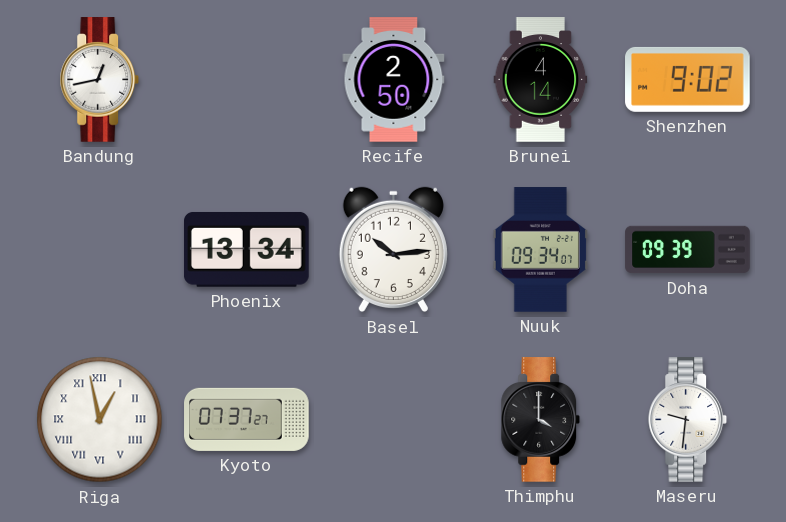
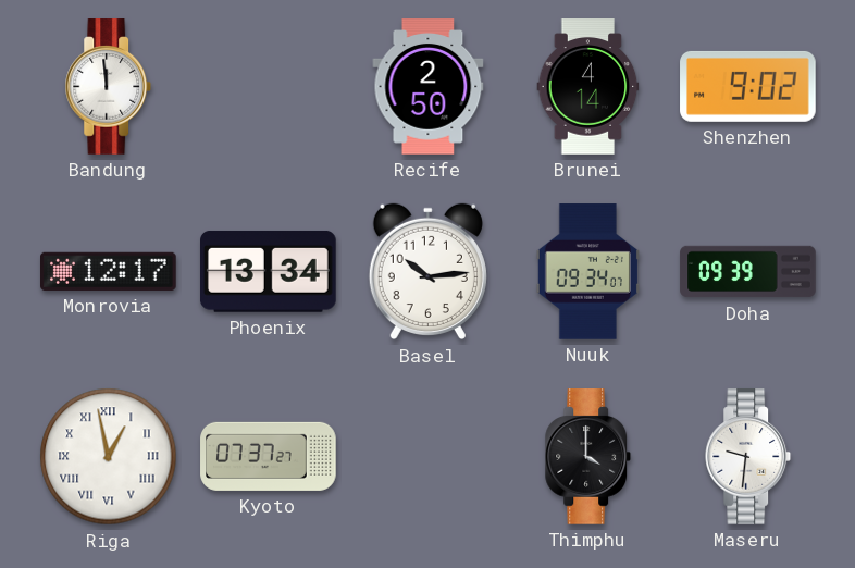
Bandung: 12:43 -> 11:59
Monrovia: none -> 12:17
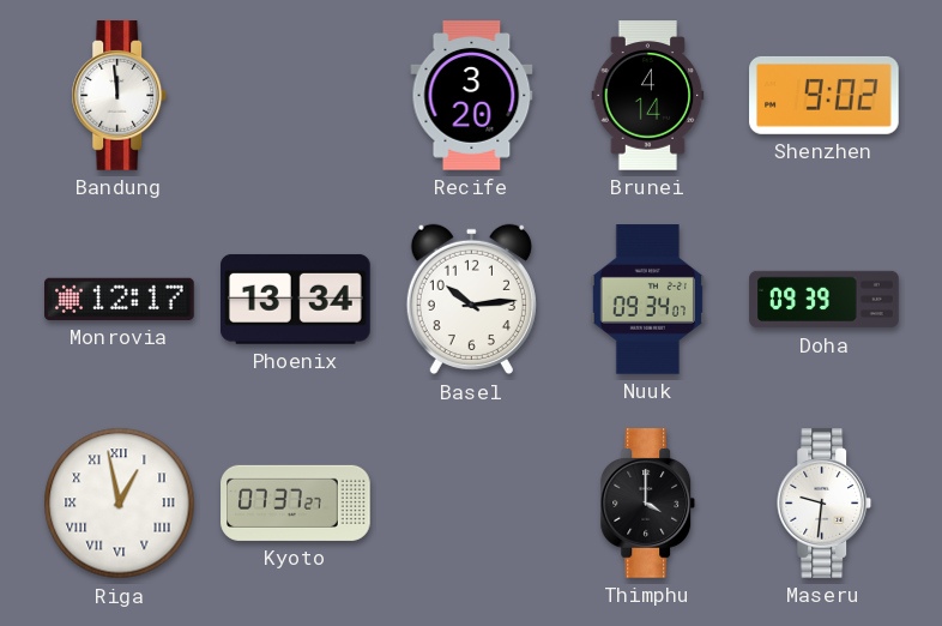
Recife: 2:50 -> 3:20
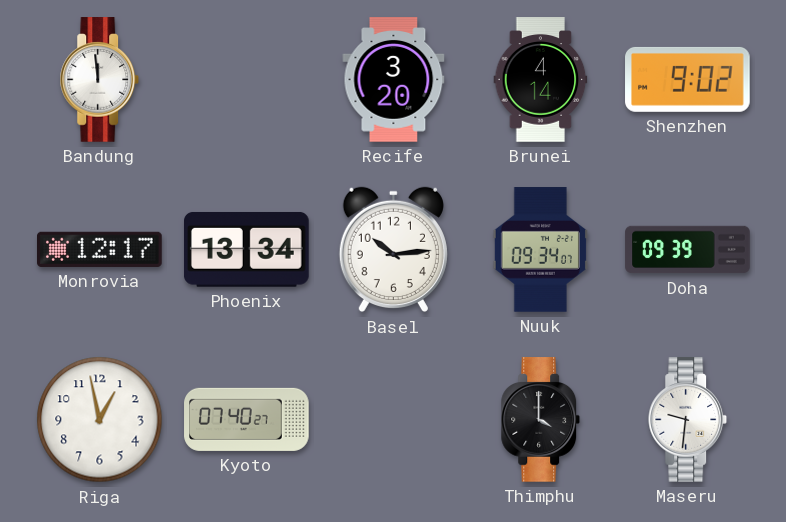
Riga numerals: Roman -> Arabic
Kyoto: 07:37 -> 07:40
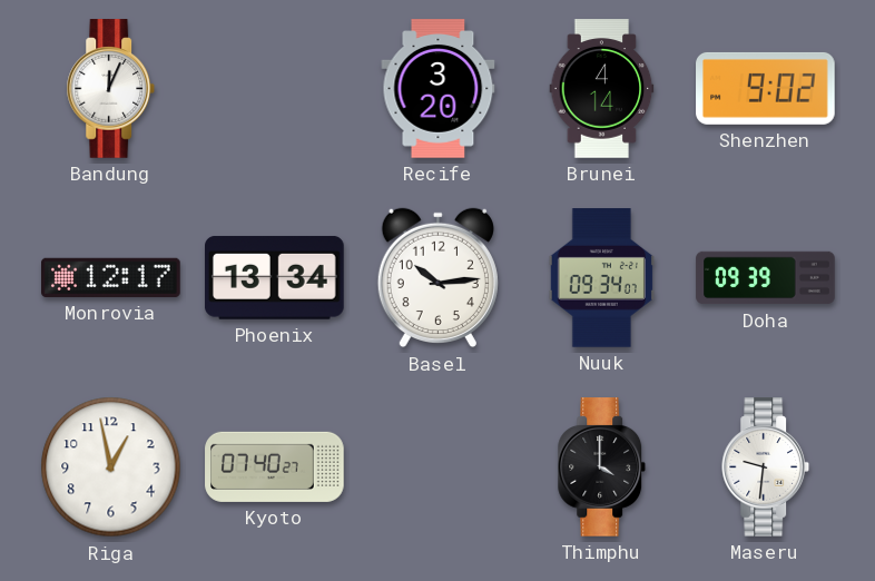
Bandung: 11:59 -> 12:04
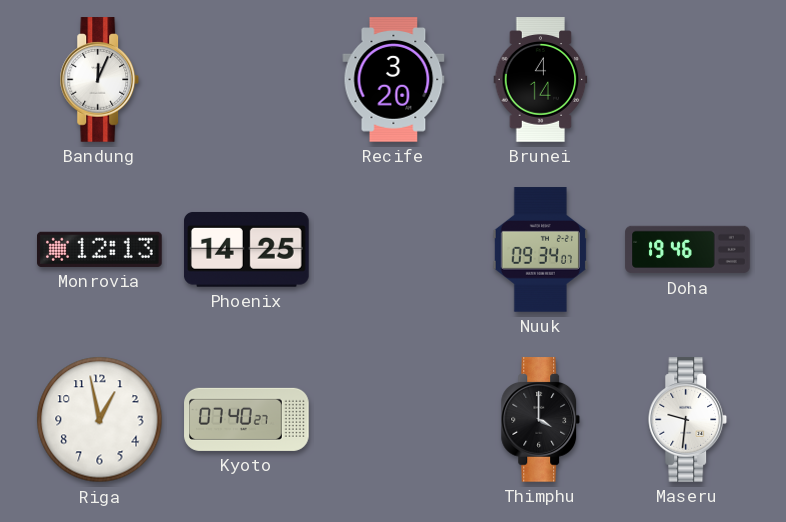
Shenzhen: 9:02 -> none
Monrovia: 12:17 -> 12:13
Phoenix: 13:34 -> 14:25
Basel: 10:14 -> none
Doha: 09:39 -> 19:46
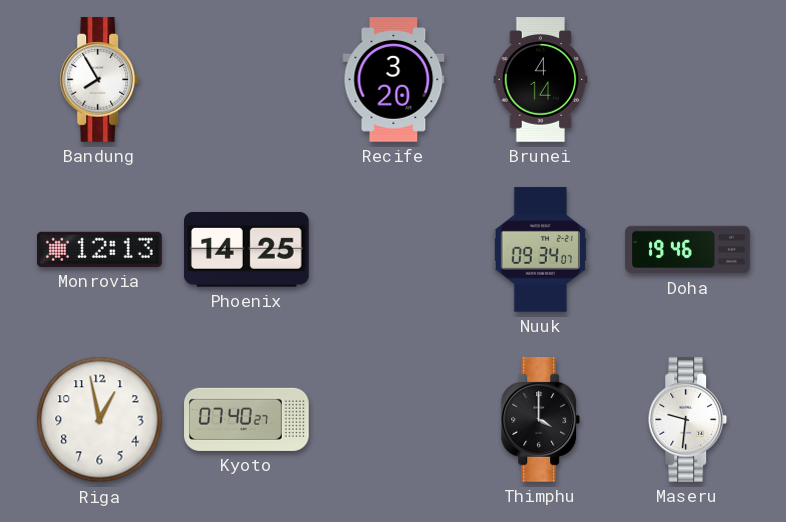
Bandung: 12:04 -> 7:55
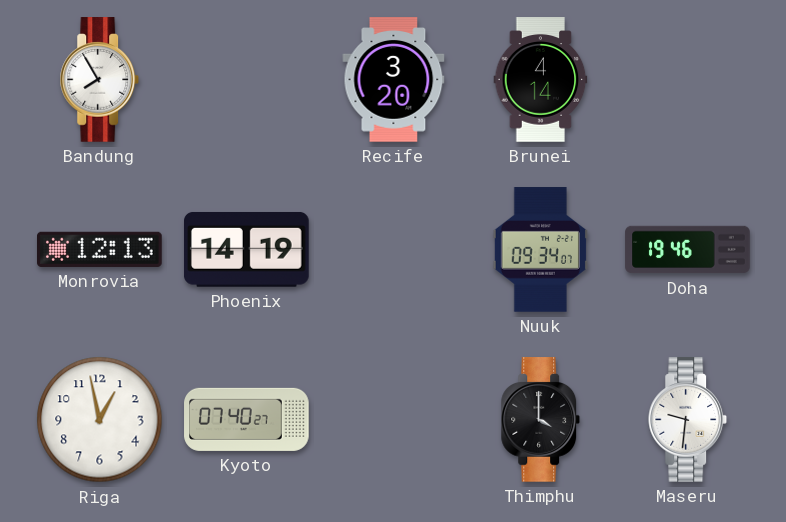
Phoenix: 14:25 -> 14:19
